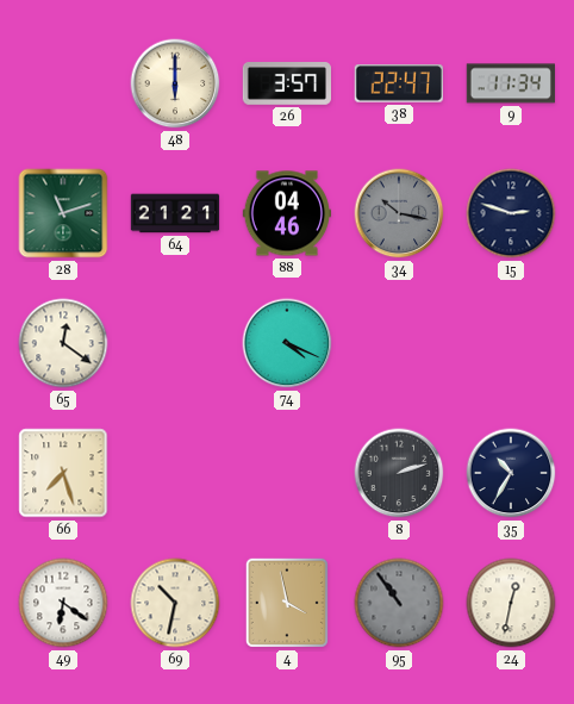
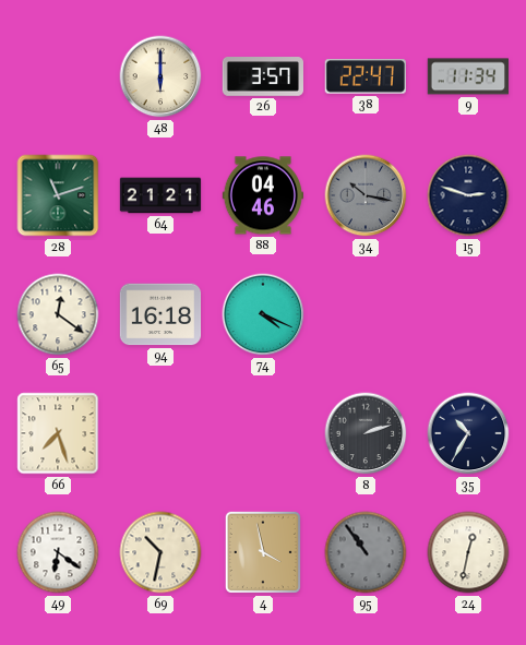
94: none -> 16:18
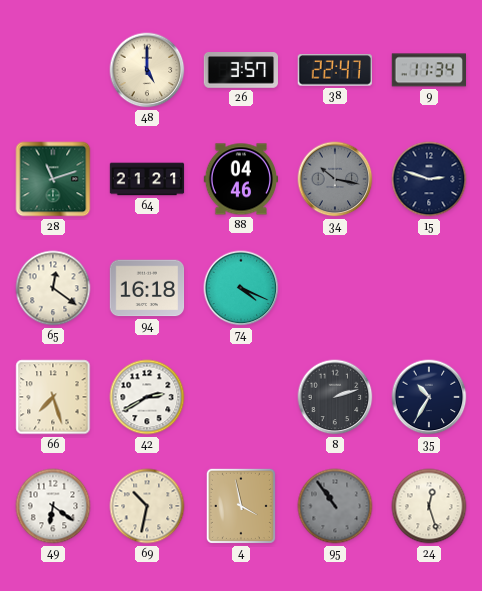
48: 6:00 -> 5:00
42: none -> 2:40
24: 12:32 -> 12:27
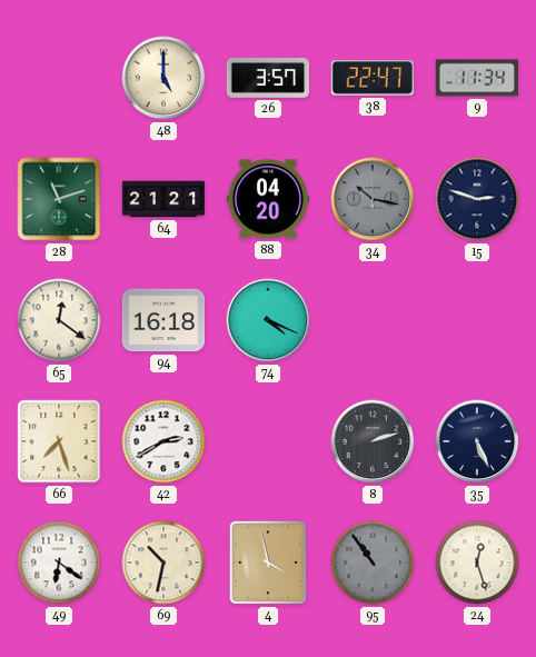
88: 04:46 -> 04:20
35: 10:35 -> 5:26
